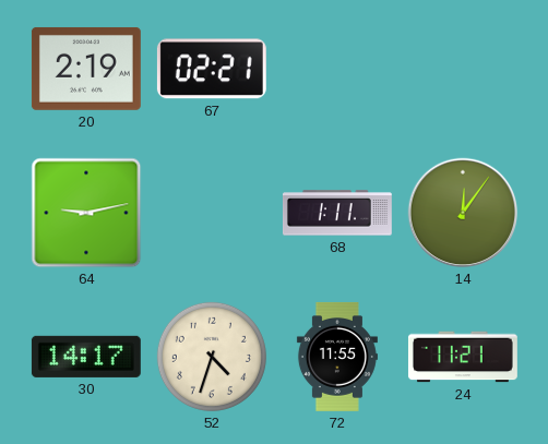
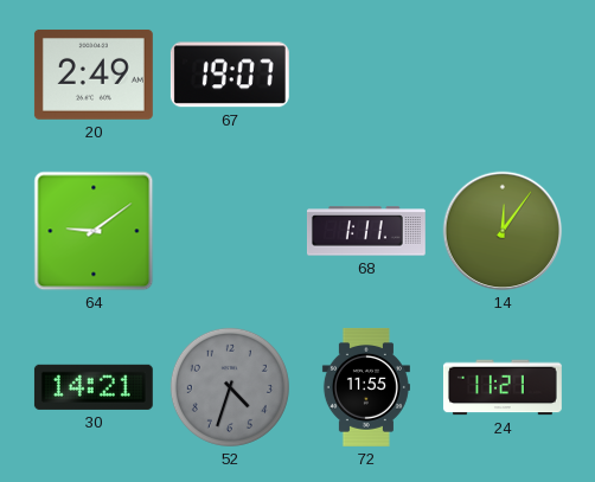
20: 2:19 -> 2:49
67: 02:21 -> 19:07
64: 9:13 -> 9:09
30: 14:17 -> 14:21
52 dial: cream -> grey
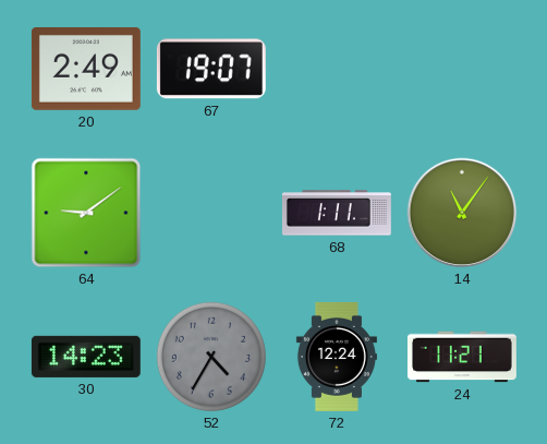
14: 12:06 -> 11:06
30: 14:21 -> 14:23
52: 4:33 -> 4:35
72: 11:55 -> 12:24
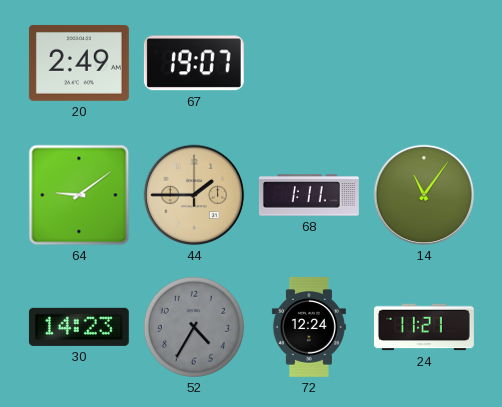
44: none -> 1:45
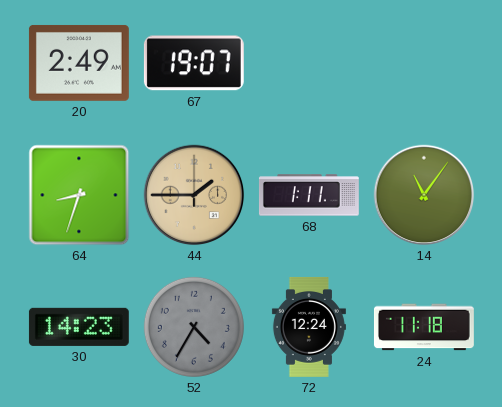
64: 9:09 -> 8:33
24: 11:21 -> 11:18
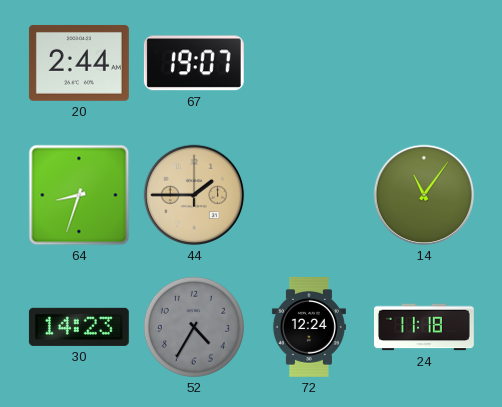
20: 2:49 -> 2:44
68: 1:11 -> none
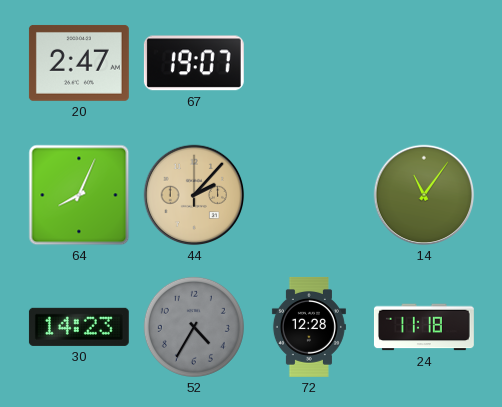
20: 2:44 -> 2:47
64: 8:33 -> 8:04
44: 1:45 -> 2:07
72: 12:24 -> 12:28
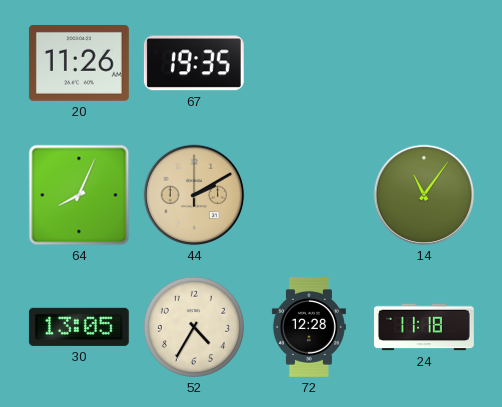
20: 2:47 -> 11:26
67: 19:07 -> 19:35
44: 2:07 -> 2:10
30: 14:23 -> 13:05
52 dial: grey -> cream
